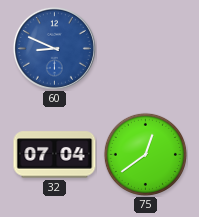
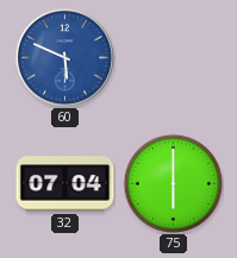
60: 8:49 -> 5:49
75: 12:39 -> 6:00
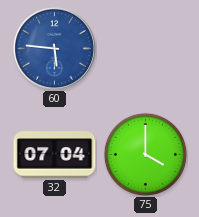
60: 5:49 -> 5:46
75: 6:00 -> 4:00
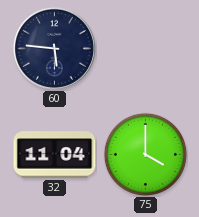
60 dial: blue -> navy
32: 07:04 -> 11:04
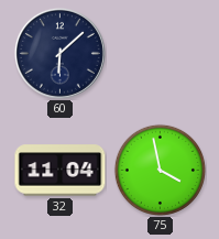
60: 5:46 -> 6:08
75: 4:00 -> 3:58
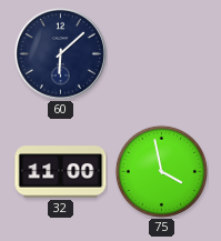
32: 11:04 -> 11:00
